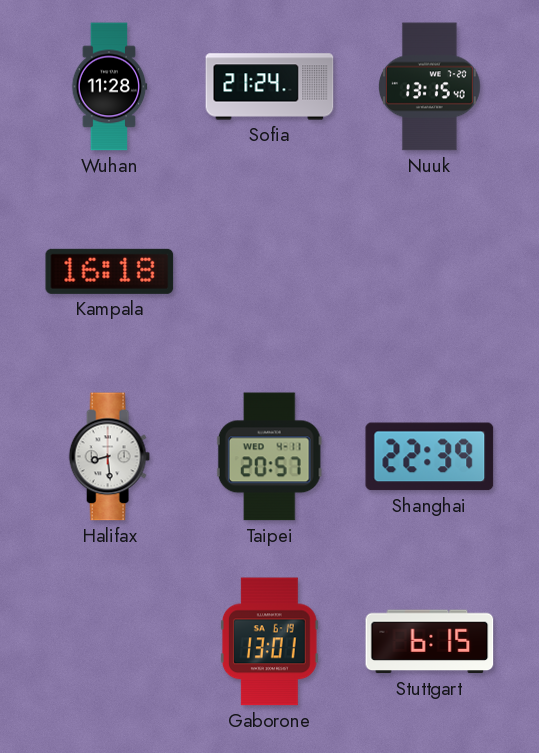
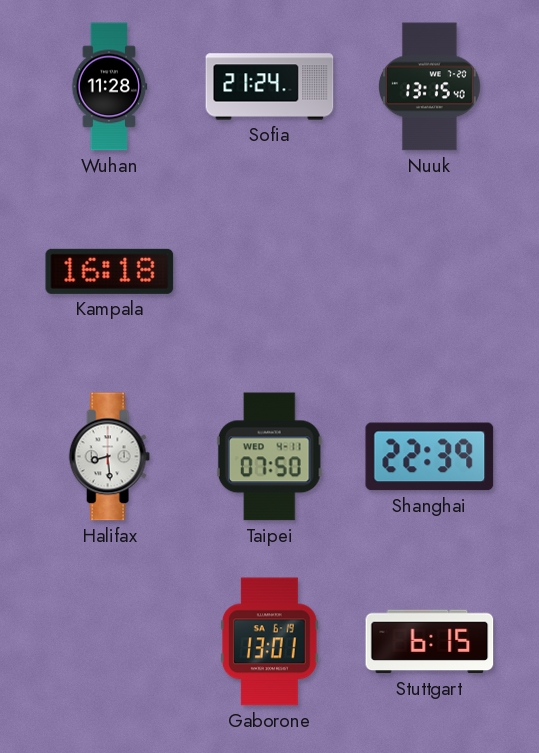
Taipei: 20:57 -> 07:50
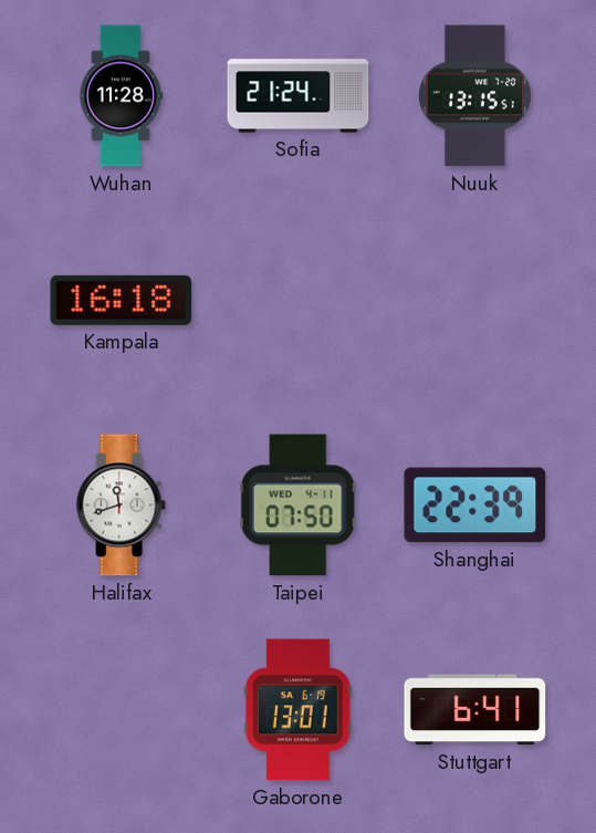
Nuuk: 13:15:40 -> 13:15:51
Halifax: 8:29 -> 11:42
Stuttgart: 6:15 -> 6:41
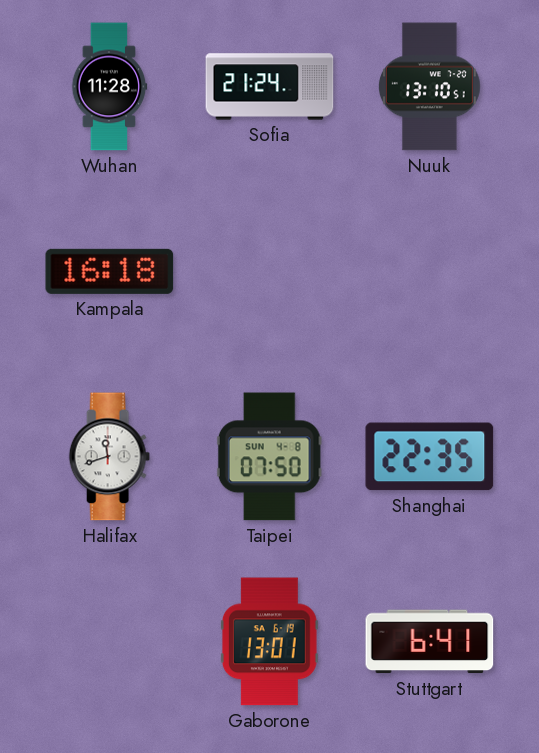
Nuuk: 13:15 -> 13:10
Taipei date: WED 4-11 -> SUN 4-8
Shanghai: 22:39 -> 22:35
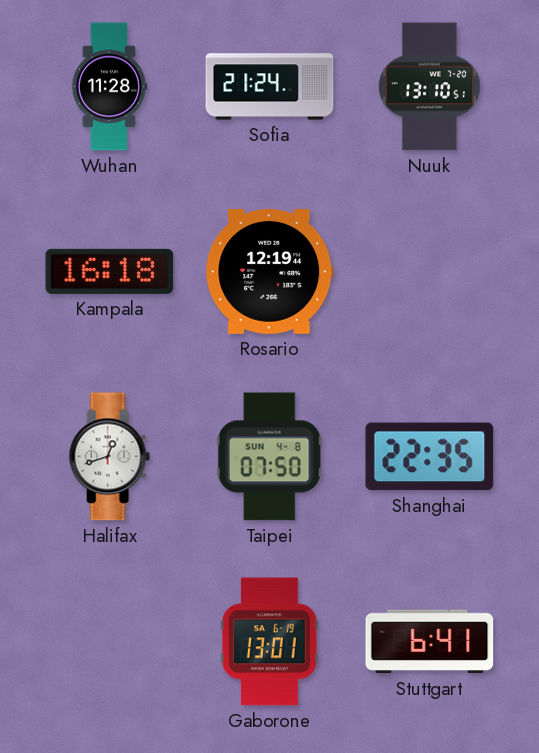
Rosario: none -> 12:19
Halifax: 11:42 -> 12:42
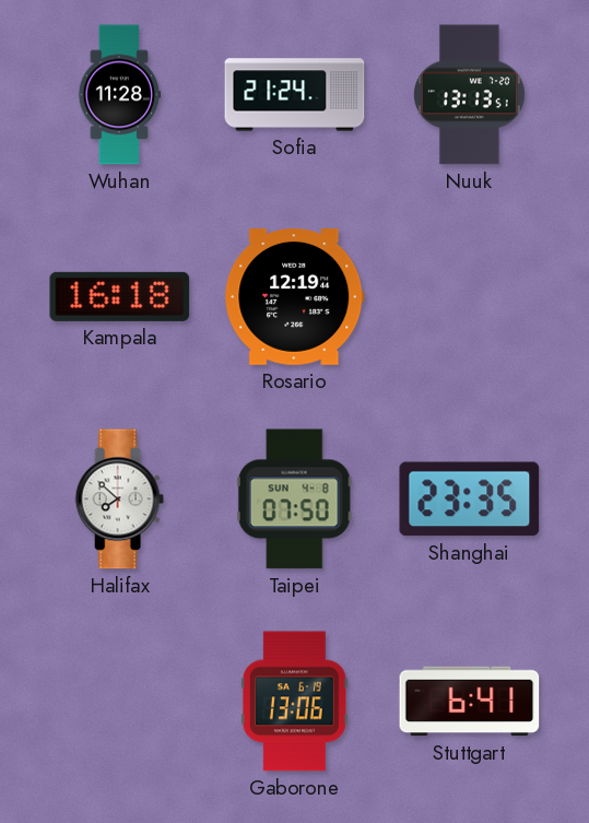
Nuuk: 13:10 -> 13:13
Halifax: 12:42 -> 7:52
Shanghai: 22:35 -> 23:35
Gaborone: 13:01 -> 13:06
